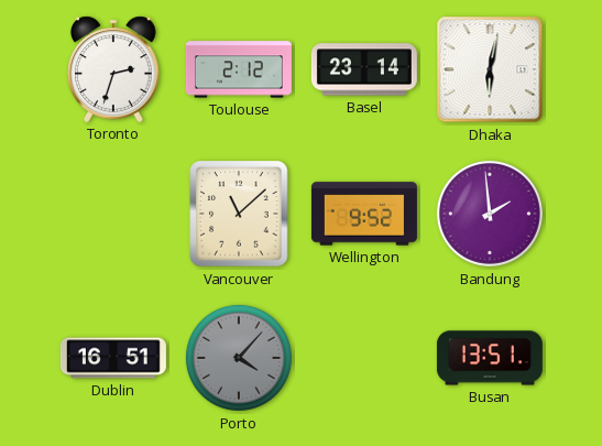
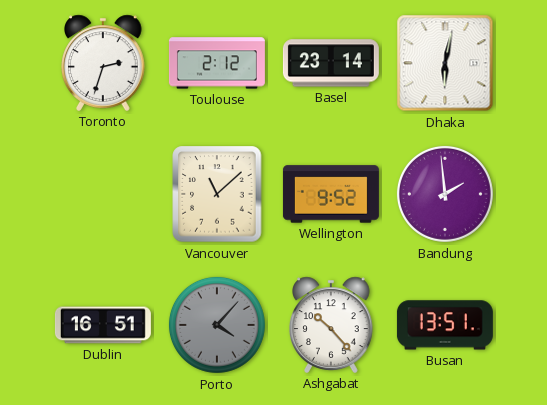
Ashgabat: none -> 10:23
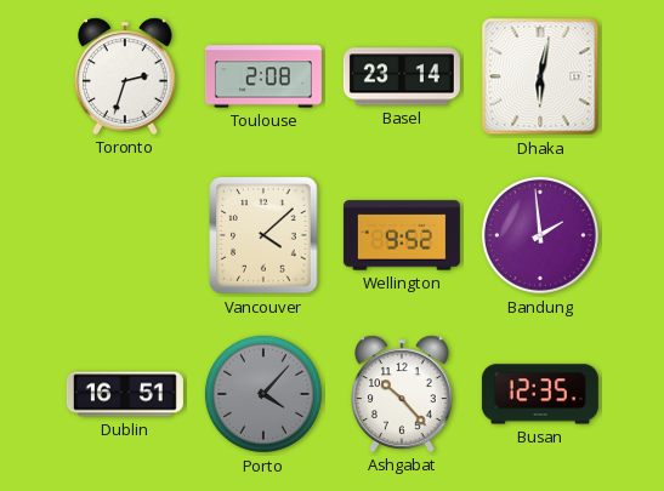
Toulouse: 2:12 -> 2:08
Vancouver: 11:08 -> 4:08
Busan: 13:51 -> 12:35
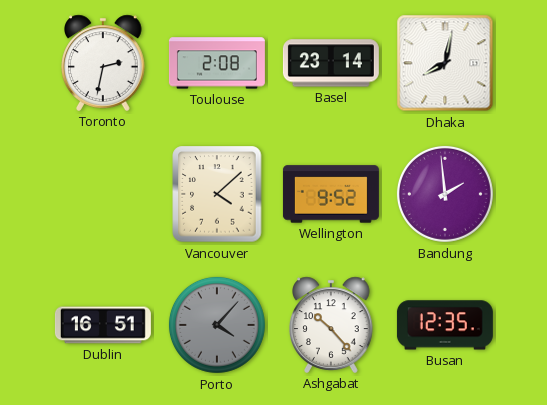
Toronto: 2:33 -> 2:32
Dhaka: 6:02 -> 8:02
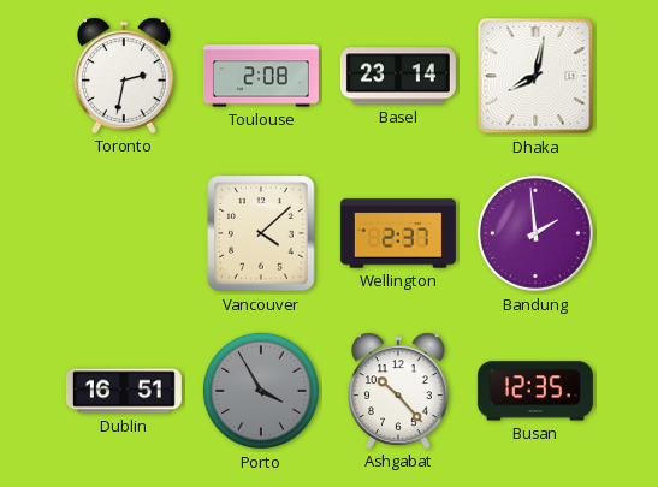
Wellington: 9:52 -> 2:37
Porto: 4:07 -> 3:55
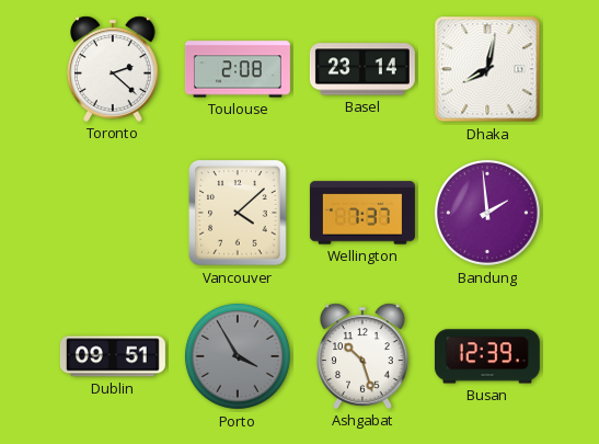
Toronto: 2:32 -> 2:22
Wellington: 2:37 -> 7:37
Dublin: 16:51 -> 09:51
Ashgabat: 10:23 -> 10:27
Busan: 12:35 -> 12:39
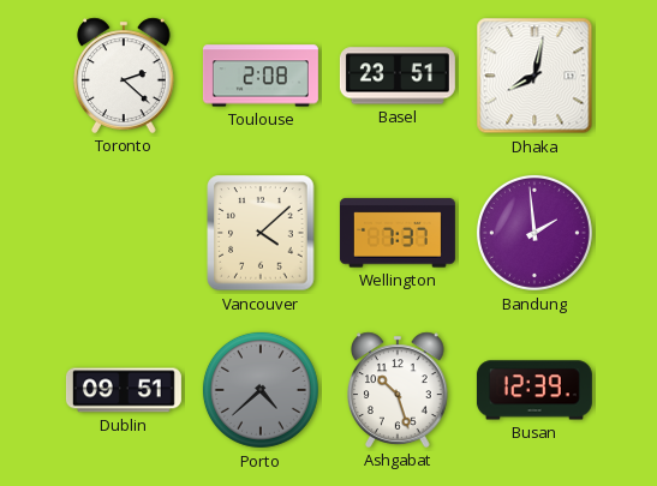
Basel: 23:14 -> 23:51
Porto: 3:55 -> 4:38
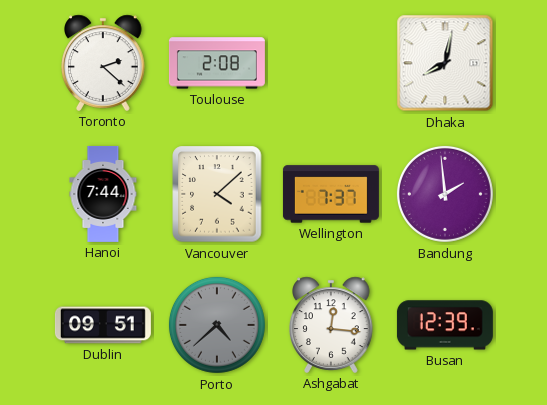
Basel: 23:51 -> none
Hanoi: none -> 7:44
Ashgabat: 10:27 -> 12:16
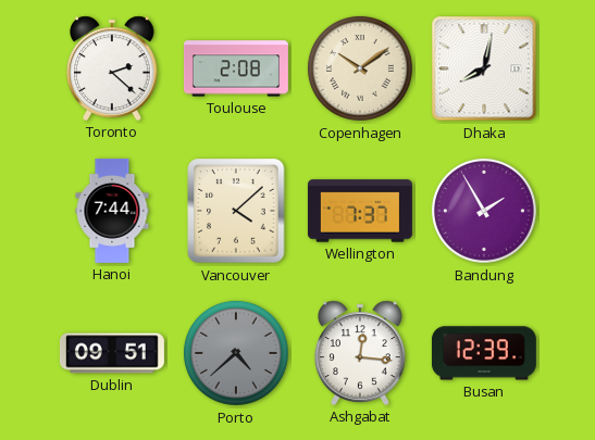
Copenhagen: none -> 10:09
Bandung: 1:59 -> 1:55
